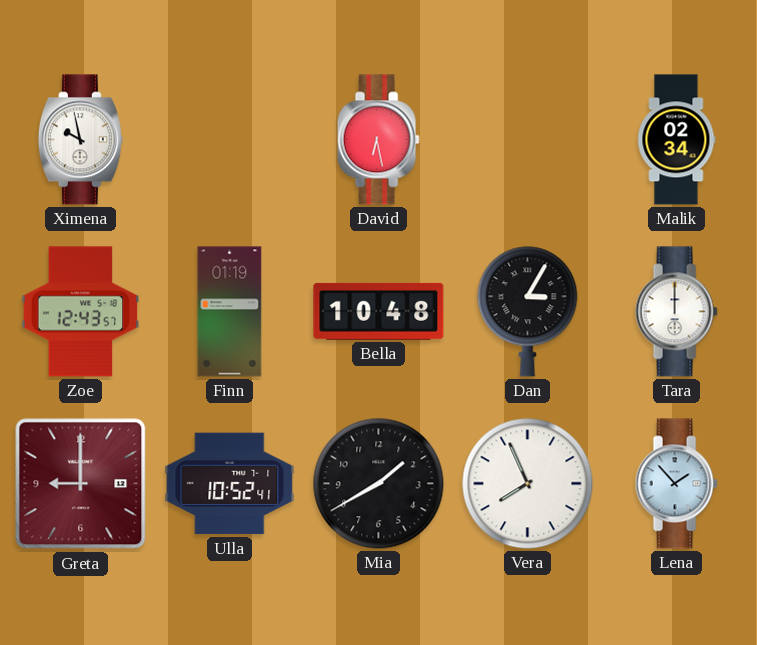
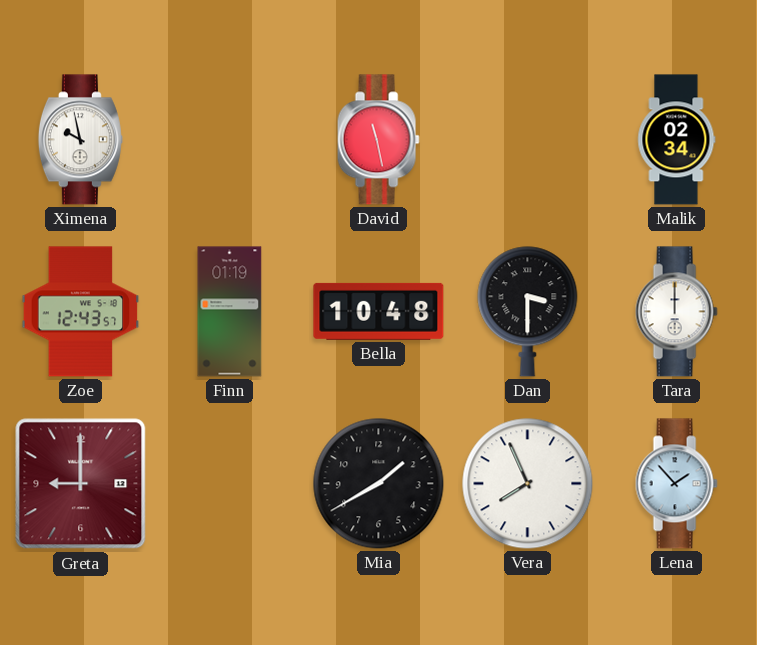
David: 6:28 -> 11:28
Dan: 3:05 -> 3:30
Ulla: 10:52 -> none
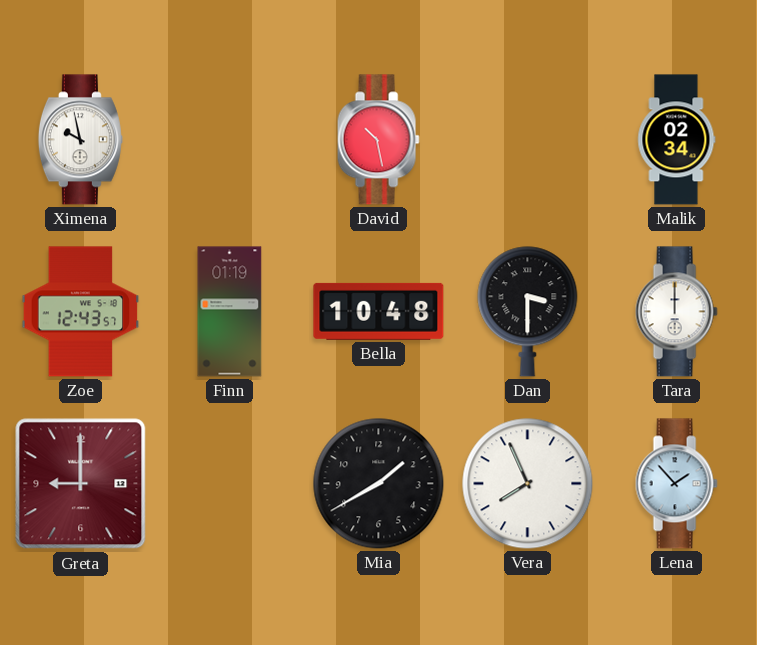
David: 11:28 -> 10:28
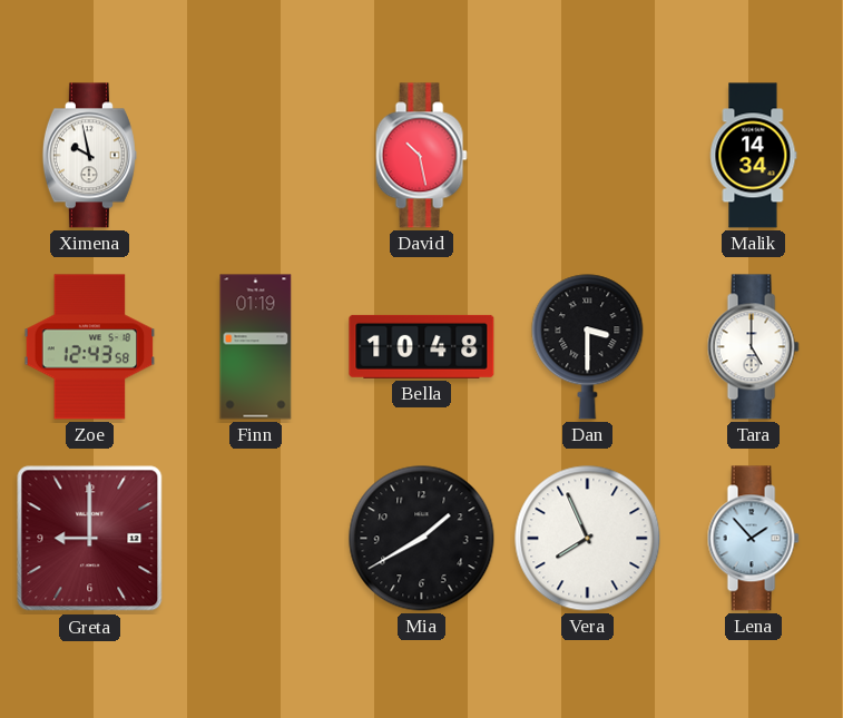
Malik: 02:34 -> 14:34
Zoe: 12:43:57 -> 12:43:58
Tara: 12:00 -> 5:00
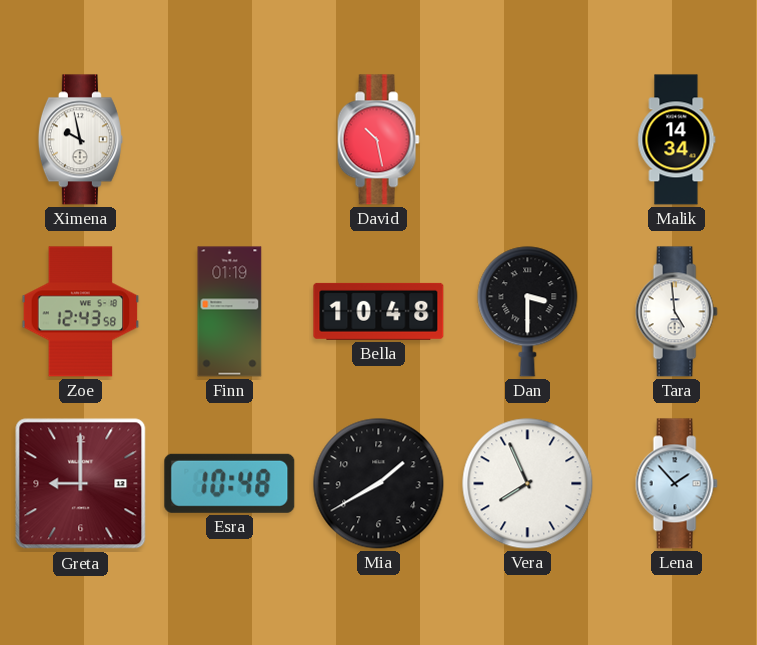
Tara: 5:00 -> 4:59
Esra: none -> 10:48
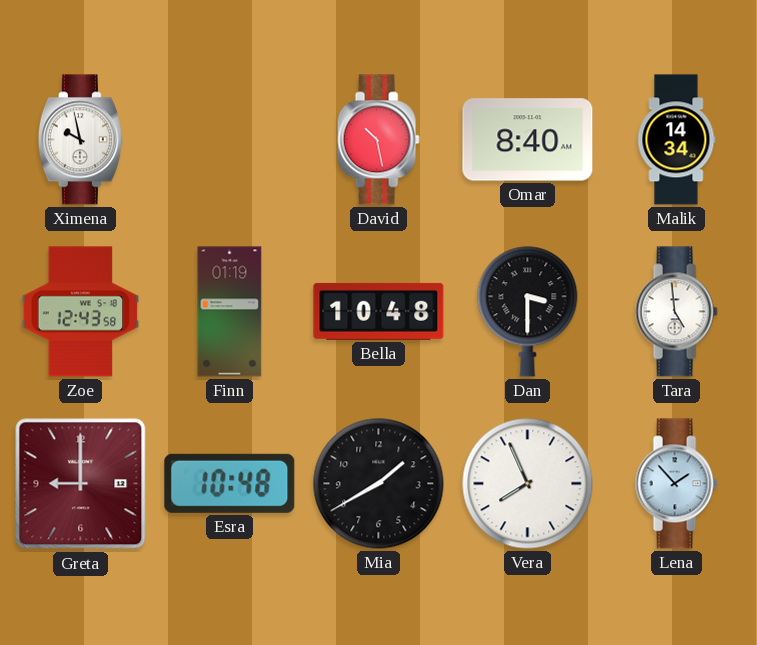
Omar: none -> 8:40
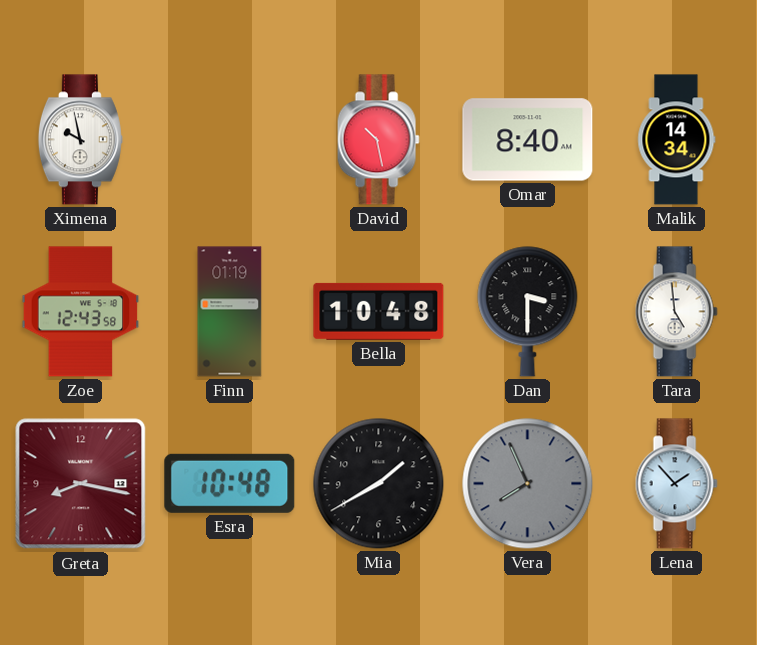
Greta: 9:00 -> 8:17
Vera dial: white -> grey
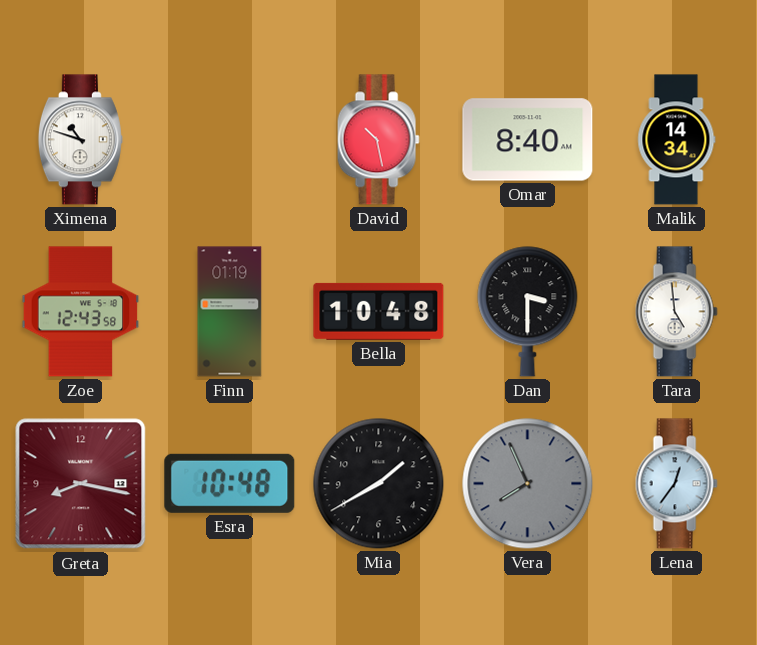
Ximena: 9:58 -> 10:48
Lena: 1:53 -> 12:36
